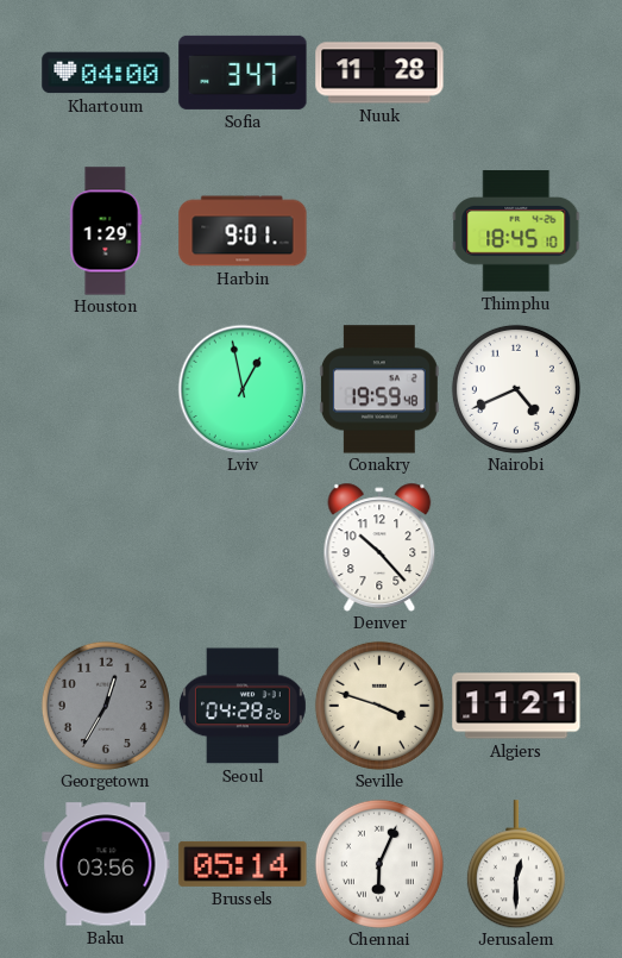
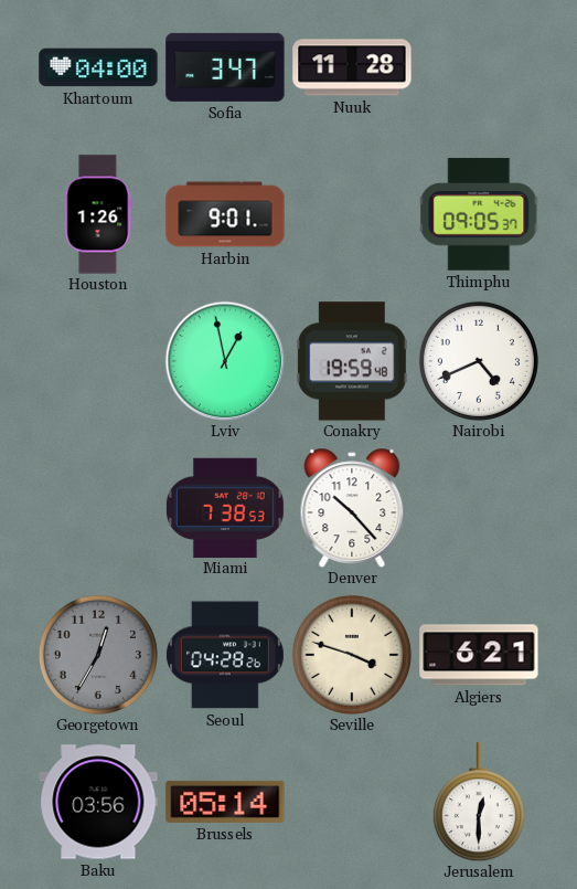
Houston: 1:29 -> 1:26
Thimphu: 18:45 -> 09:05
Miami: none -> 7:38
Algiers: 11:21 -> 6:21
Chennai: 6:04 -> none
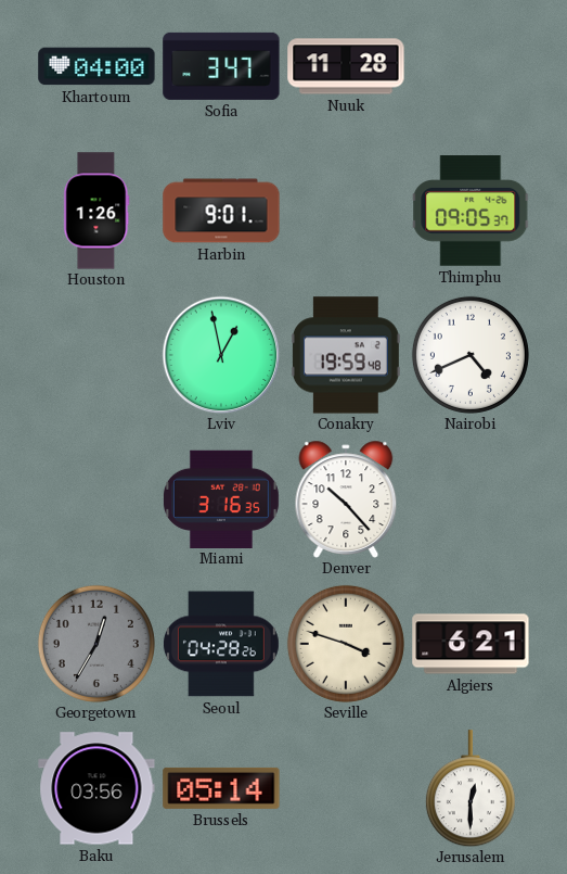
Miami: 7:38 -> 3:16
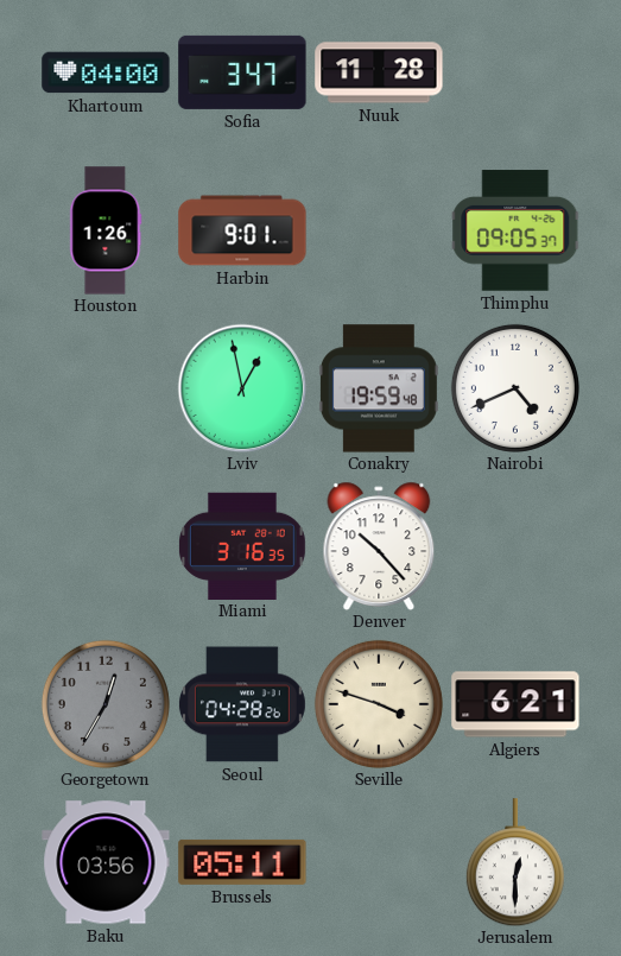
Brussels: 05:14 -> 05:11
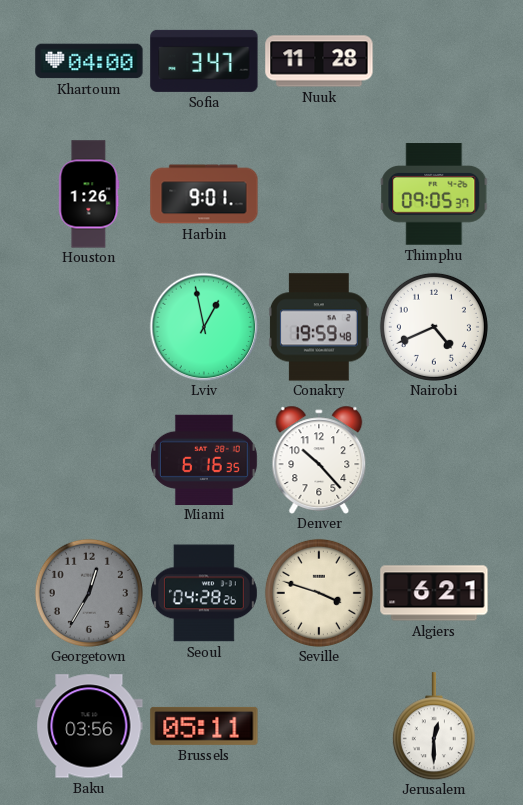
Miami: 3:16 -> 6:16
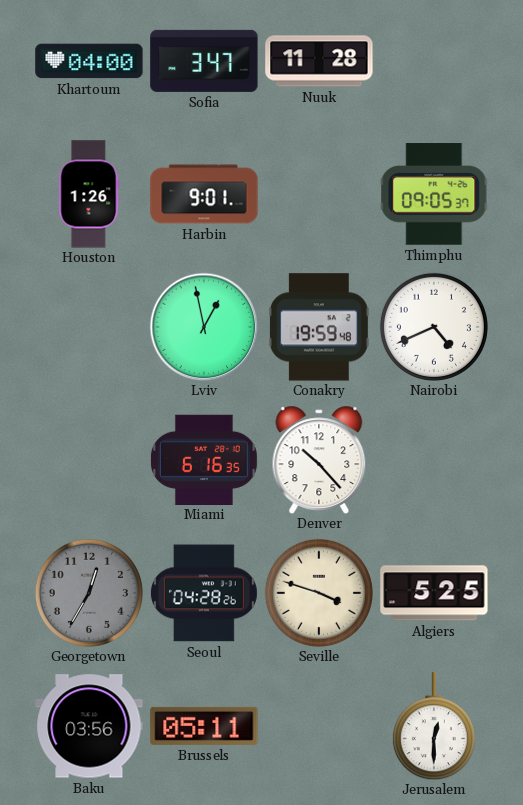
Algiers: 6:21 -> 5:25
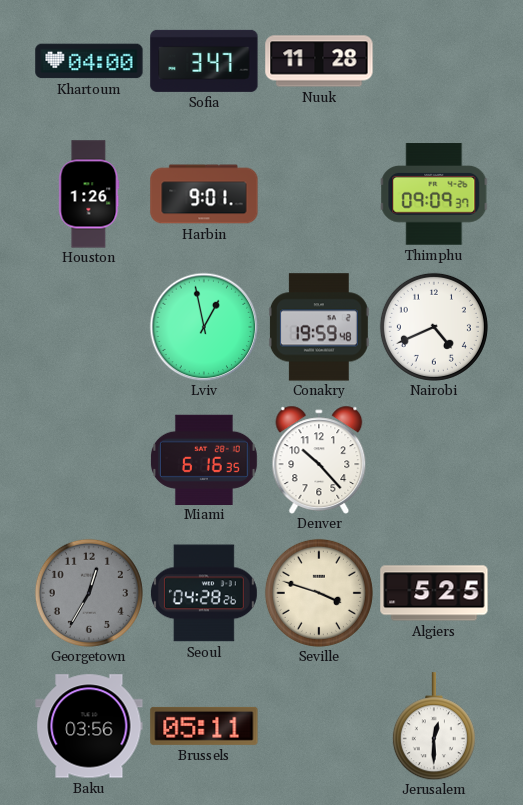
Thimphu: 09:05 -> 09:09
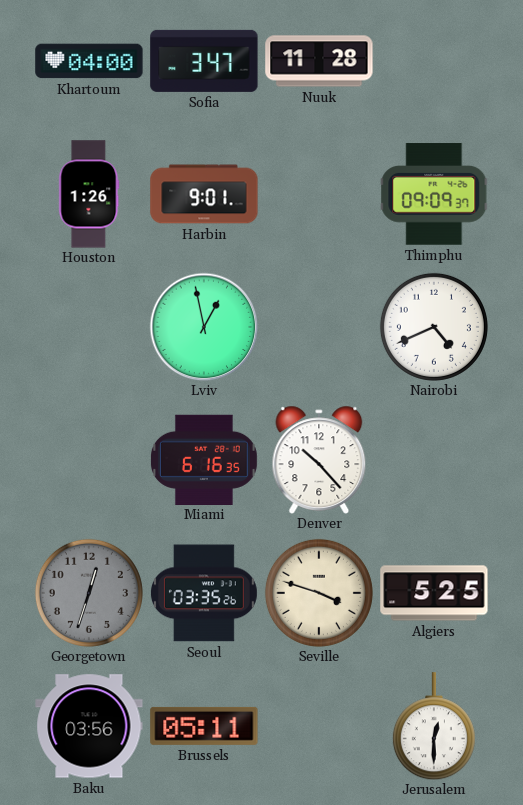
Conakry: 19:59 -> none
Georgetown: 12:35 -> 12:33
Seoul: 04:28 -> 03:35
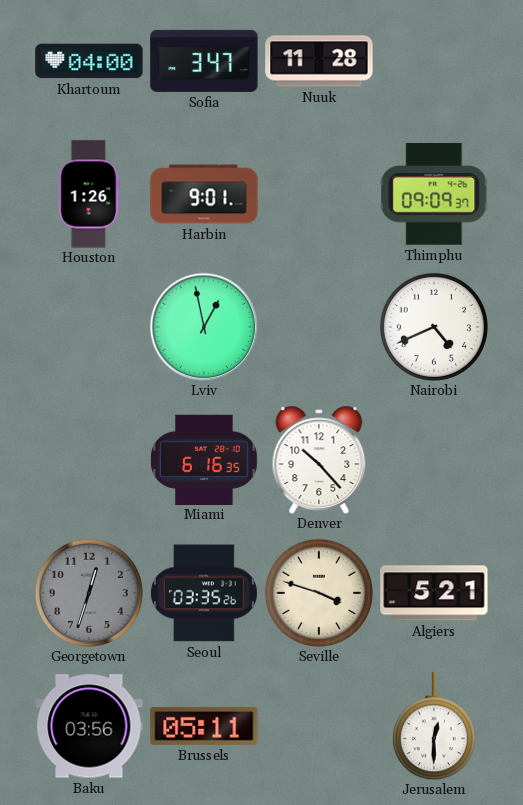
Algiers: 5:25 -> 5:21
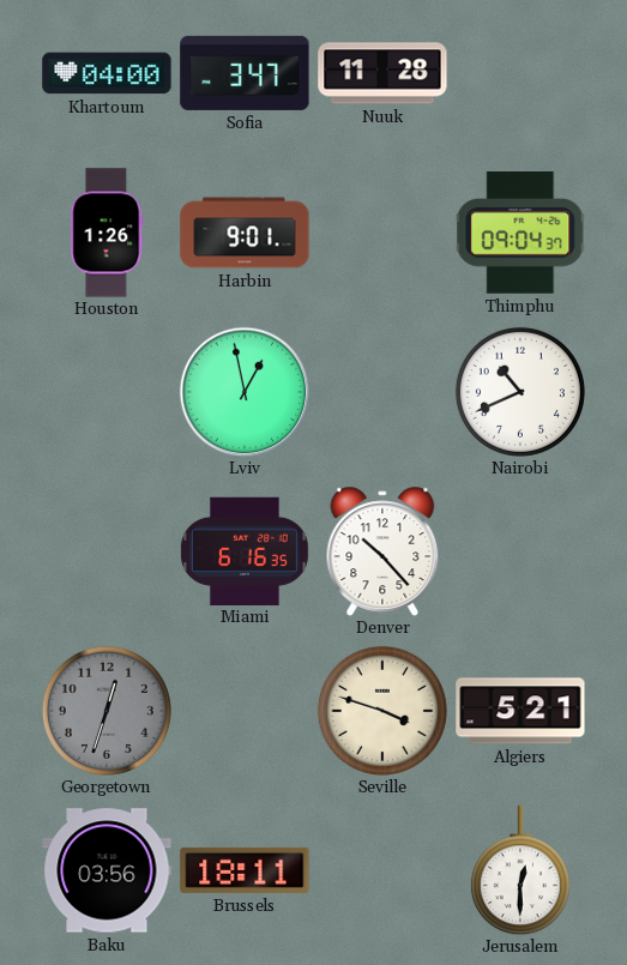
Thimphu: 09:09 -> 09:04
Nairobi: 4:41 -> 10:41
Seoul: 03:35 -> none
Brussels: 05:11 -> 18:11
